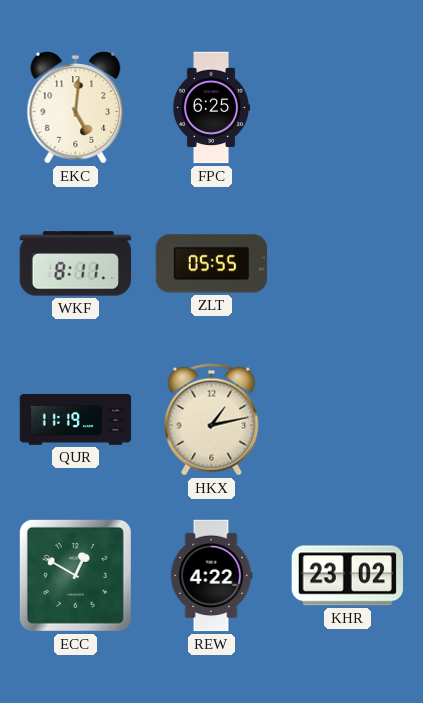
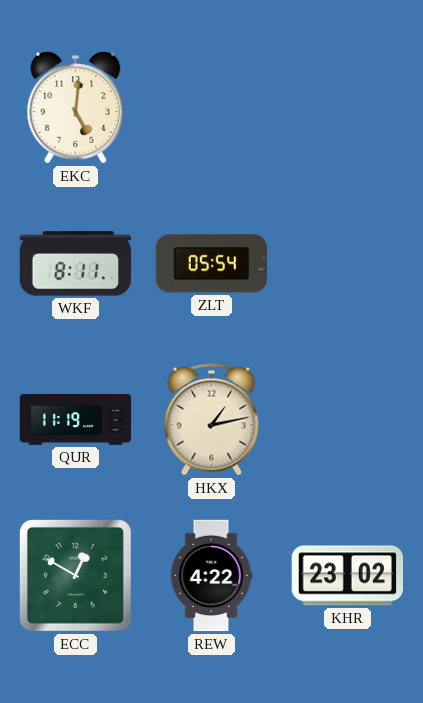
FPC: 6:25 -> none
ZLT: 05:55 -> 05:54
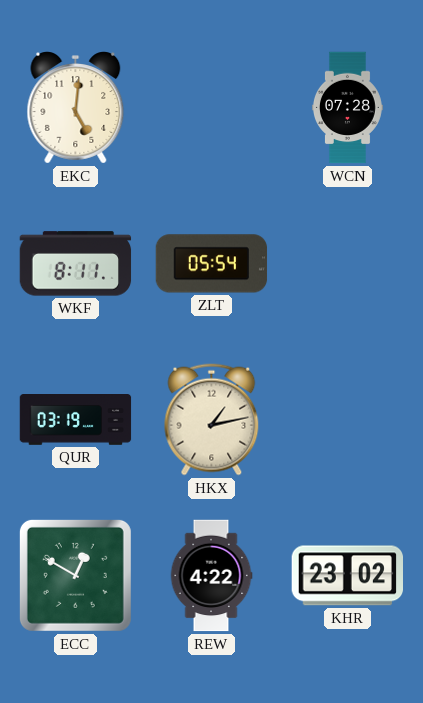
WCN: none -> 07:28
QUR: 11:19 -> 03:19
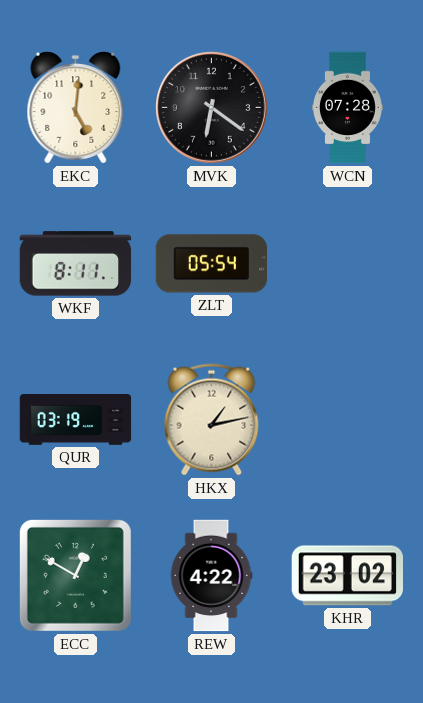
MVK: none -> 6:21
